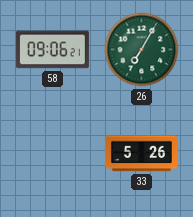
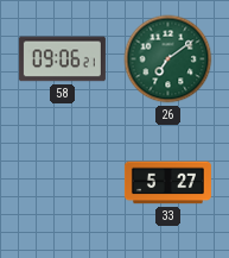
26: 7:05 -> 7:09
33: 5:26 -> 5:27
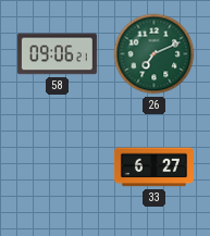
26: 7:09 -> 7:11
33: 5:27 -> 6:27
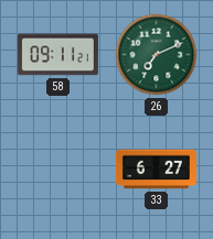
58: 09:06 -> 09:11
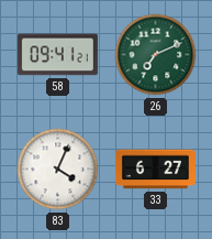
58: 09:11 -> 09:41
83: none -> 4:04
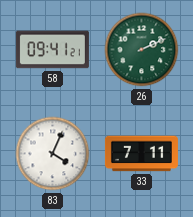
26: 7:11 -> 2:11
33: 6:27 -> 7:11
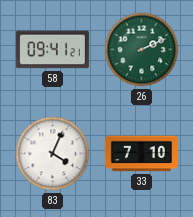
33: 7:11 -> 7:10
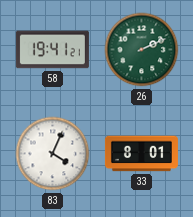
58: 09:41 -> 19:41
33: 7:10 -> 8:01
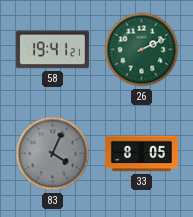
83 dial: white -> grey
33: 8:01 -> 8:05
